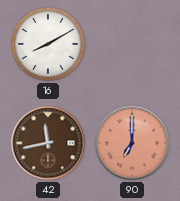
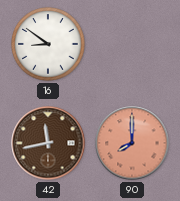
16: 8:10 -> 8:51
90: 7:00 -> 8:00
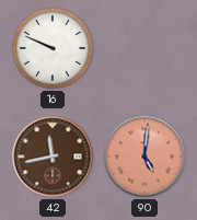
16: 8:51 -> 9:49
90: 8:00 -> 5:01
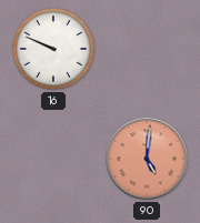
42: 11:43 -> none
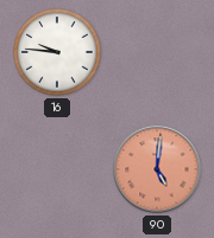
16: 9:49 -> 9:46
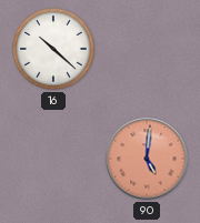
16: 9:46 -> 10:22
